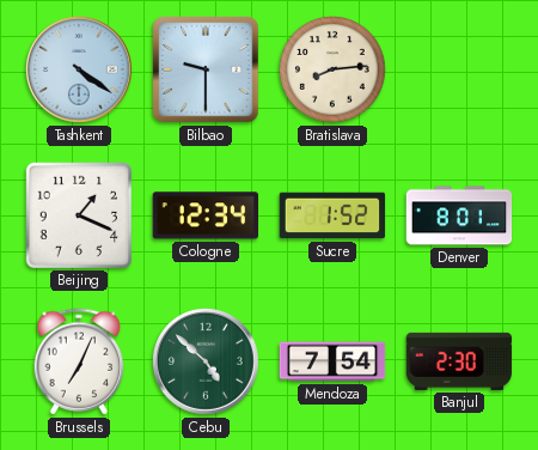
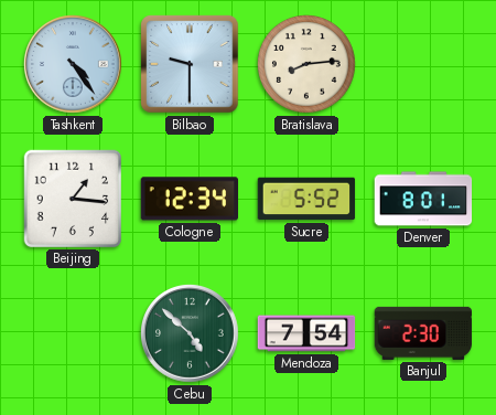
Tashkent: 4:21 -> 4:24
Beijing: 1:19 -> 1:16
Sucre: 1:52 -> 5:52
Brussels: 7:04 -> none
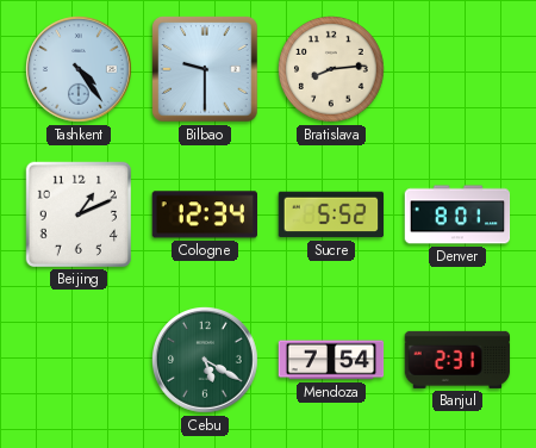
Beijing: 1:16 -> 1:11
Cebu: 4:52 -> 5:20
Banjul: 2:30 -> 2:31
